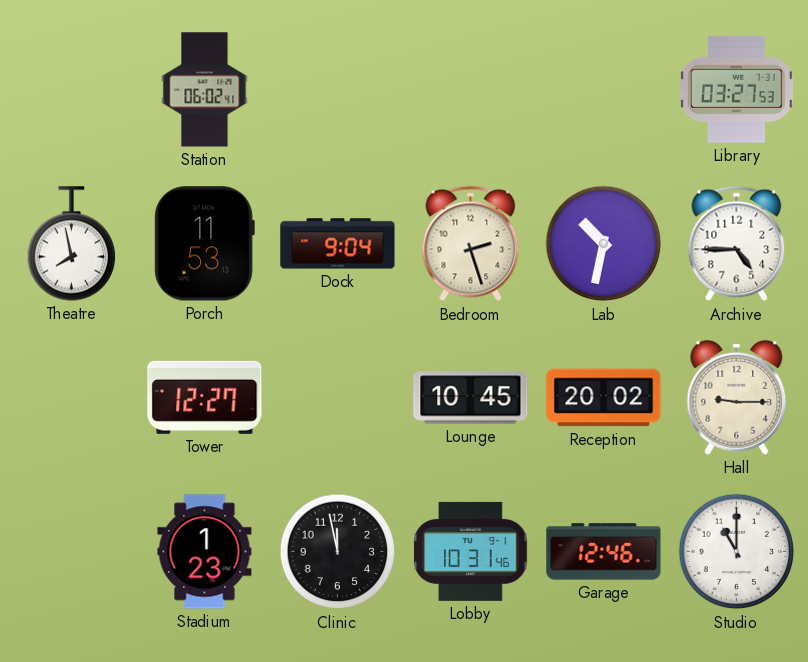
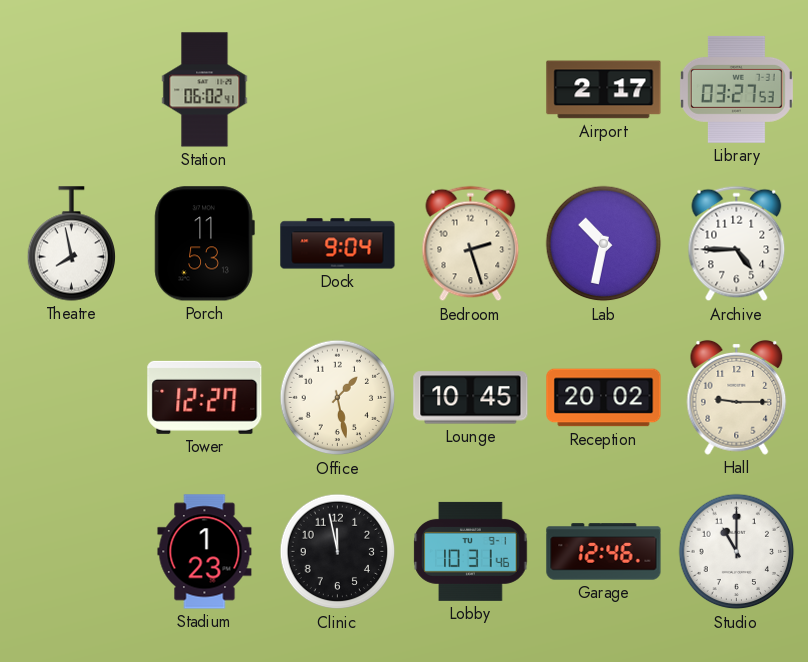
Airport: none -> 2:17
Office: none -> 1:28
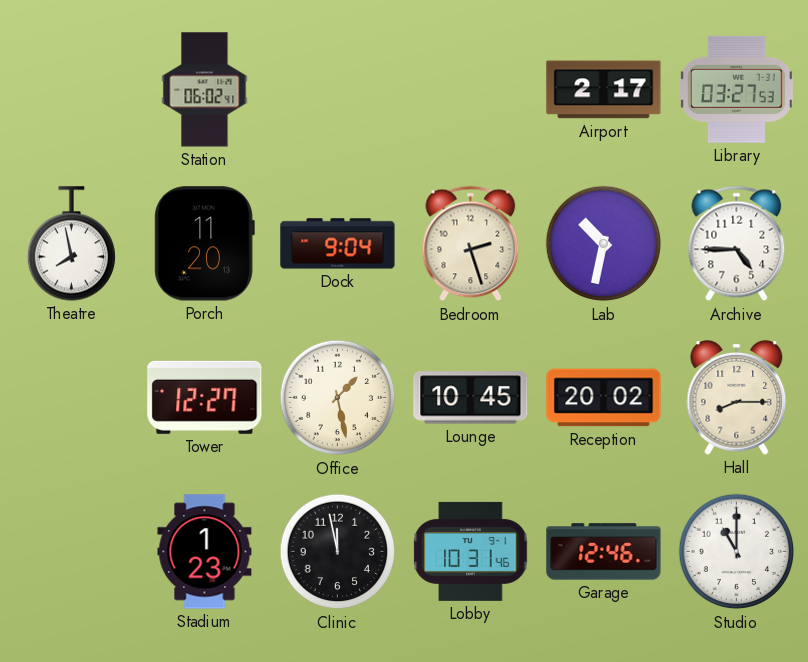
Porch: 11:53 -> 11:20
Hall: 9:15 -> 8:15
